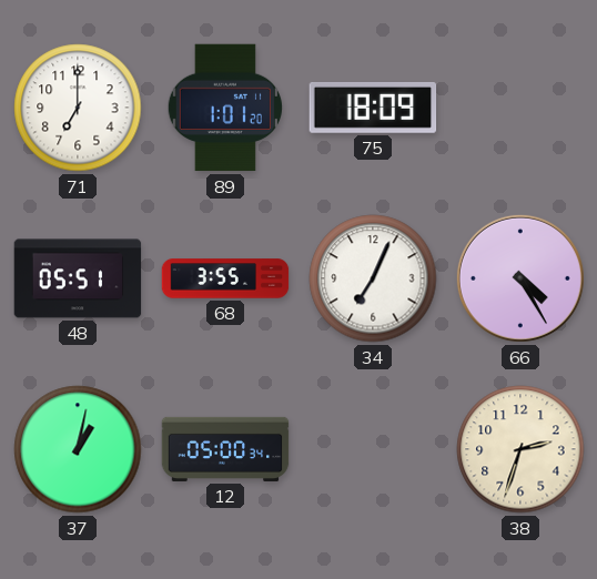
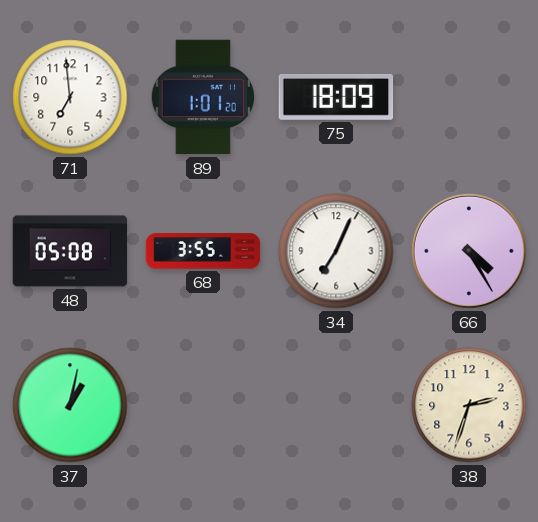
71: 7:00 -> 6:59
48: 05:51 -> 05:08
12: 05:00 -> none
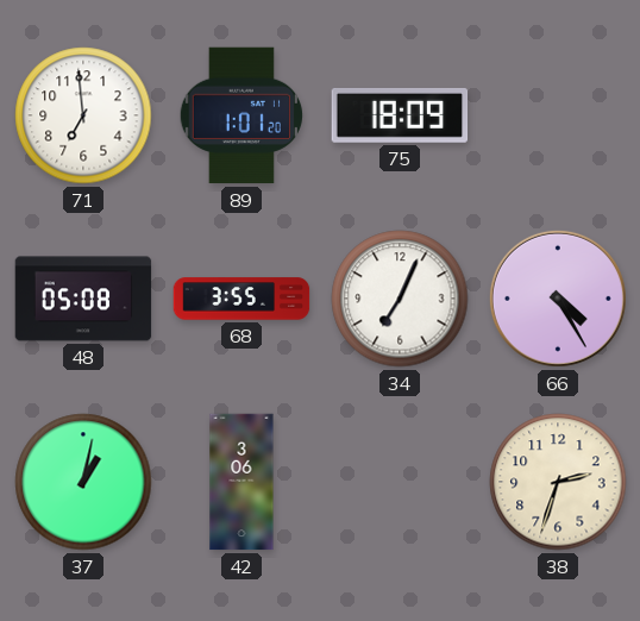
42: none -> 3:06
